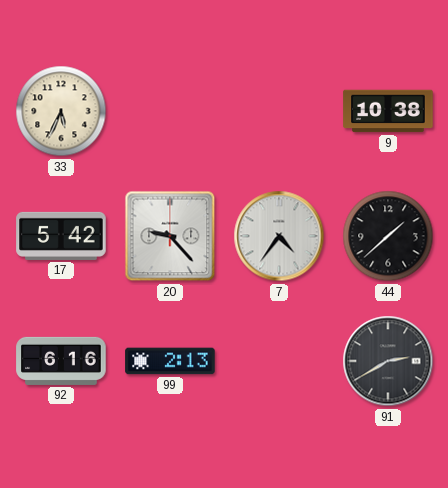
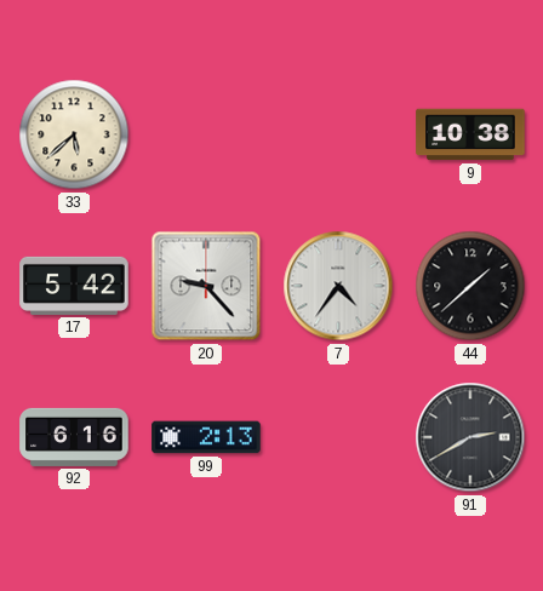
33: 5:34 -> 5:38
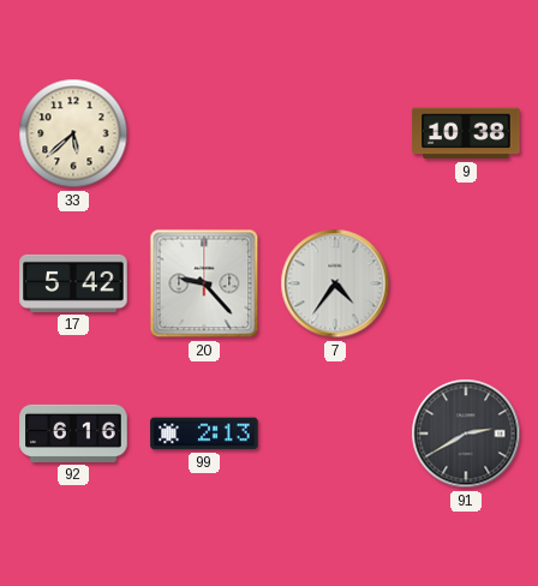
44: 1:38 -> none
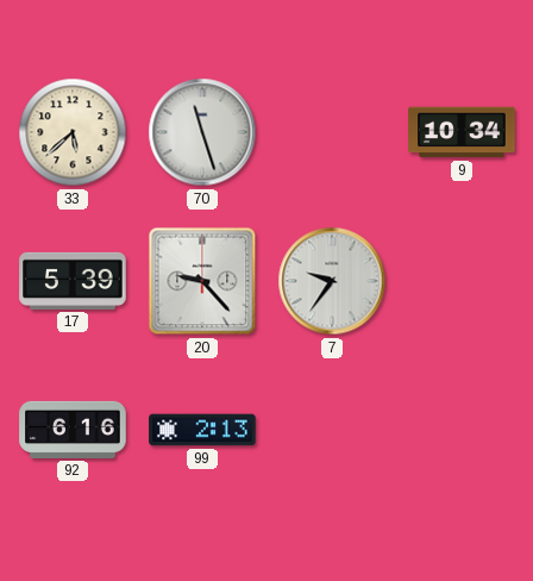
70: none -> 11:27
9: 10:38 -> 10:34
17: 5:42 -> 5:39
7: 4:36 -> 9:36
91: 2:40 -> none
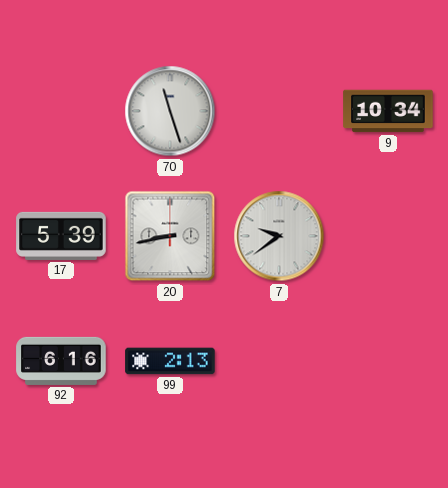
33: 5:38 -> none
20: 9:23 -> 8:43
7: 9:36 -> 9:39
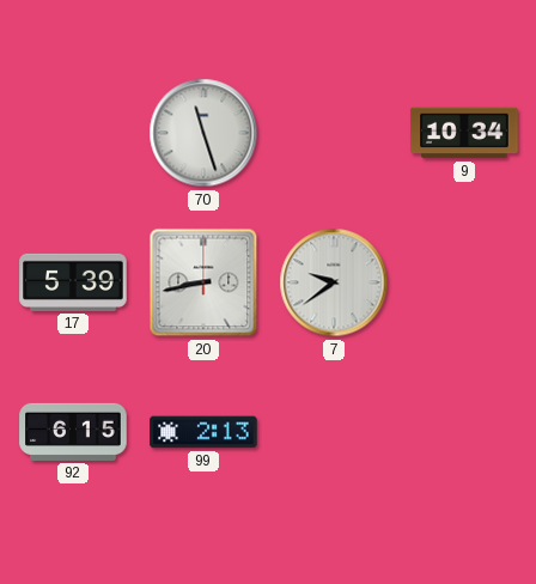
92: 6:16 -> 6:15
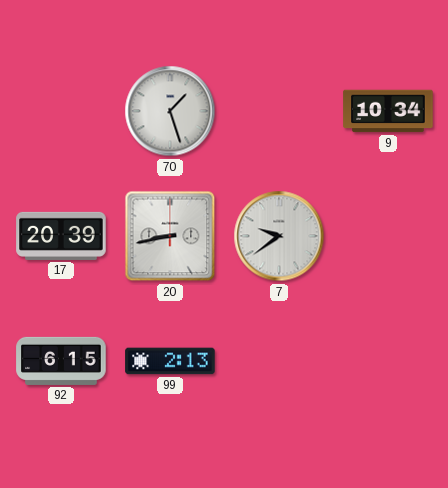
70: 11:27 -> 1:27
17: 5:39 -> 20:39
